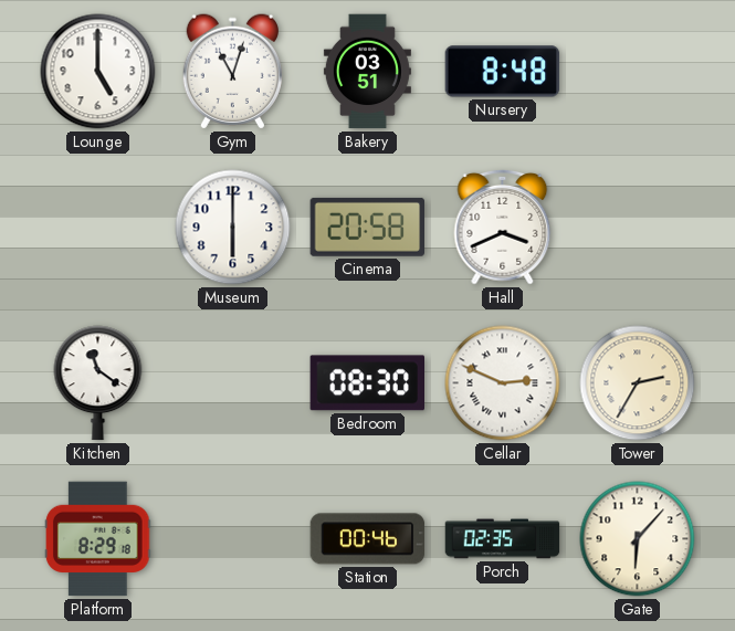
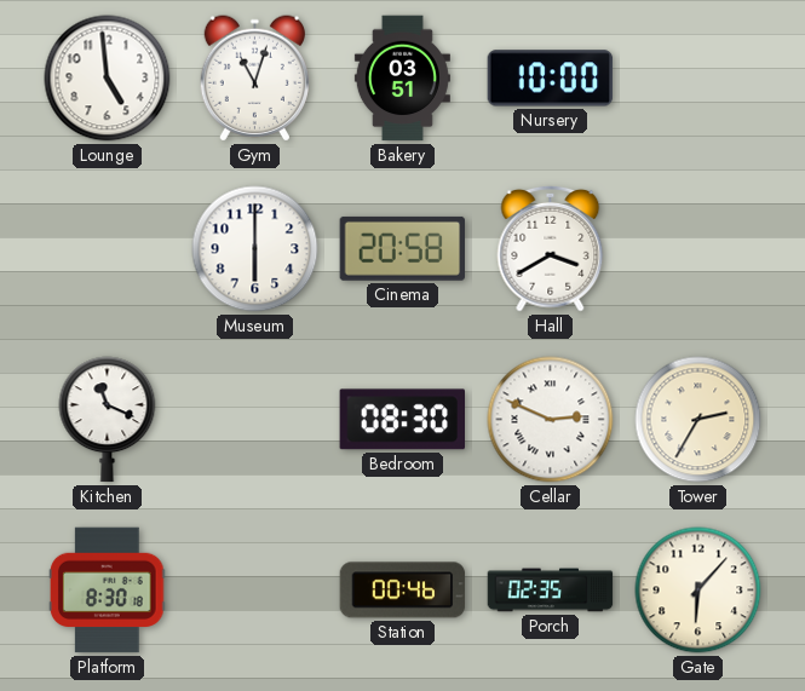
Lounge: 5:00 -> 4:59
Nursery: 8:48 -> 10:00
Hall: 3:41 -> 3:40
Kitchen: 11:21 -> 11:19
Platform: 8:29 -> 8:30
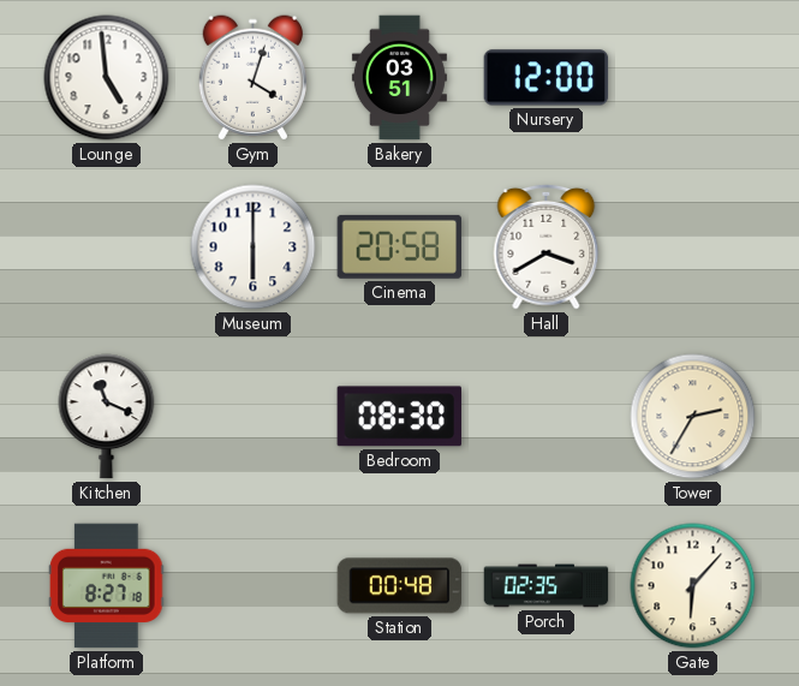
Gym: 11:03 -> 4:03
Nursery: 10:00 -> 12:00
Cellar: 2:49 -> none
Platform: 8:30 -> 8:27
Station: 00:46 -> 00:48
